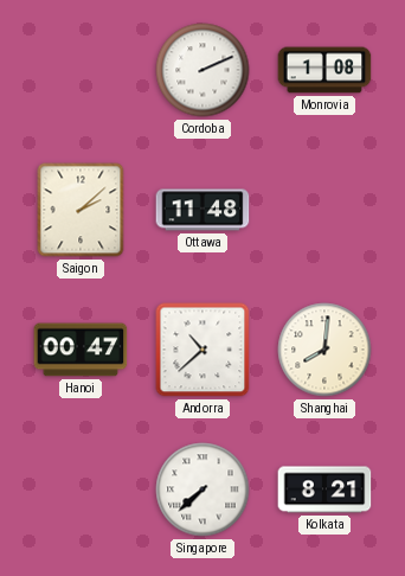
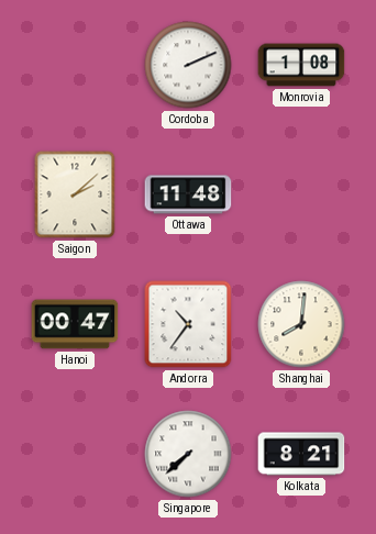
Andorra: 10:38 -> 10:36
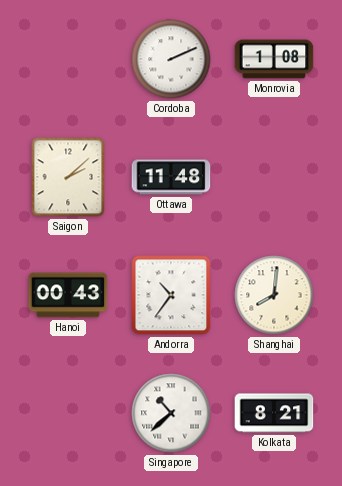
Hanoi: 00:47 -> 00:43
Singapore: 7:38 -> 10:38
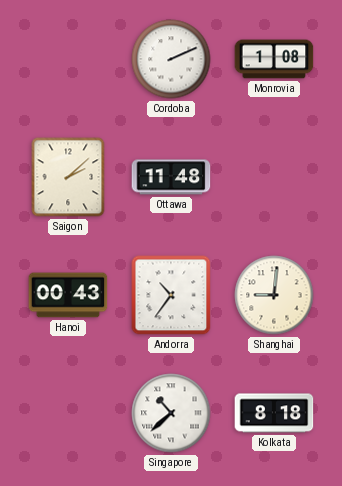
Shanghai: 8:01 -> 9:01
Kolkata: 8:21 -> 8:18
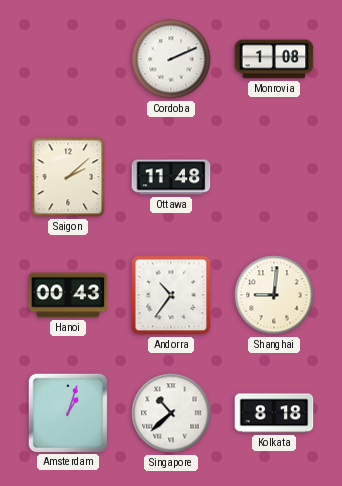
Amsterdam: none -> 1:03
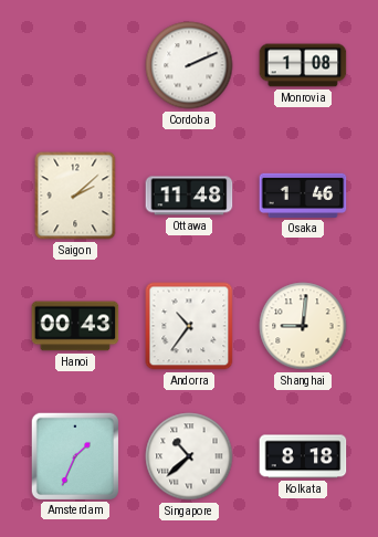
Osaka: none -> 1:46
Amsterdam: 1:03 -> 1:34
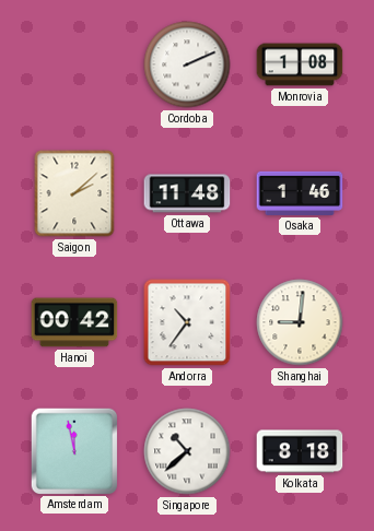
Hanoi: 00:43 -> 00:42
Amsterdam: 1:34 -> 11:58
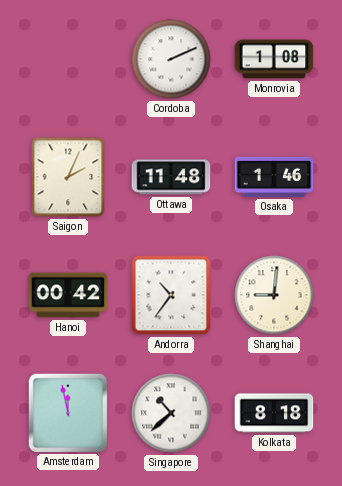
Saigon: 2:08 -> 2:04
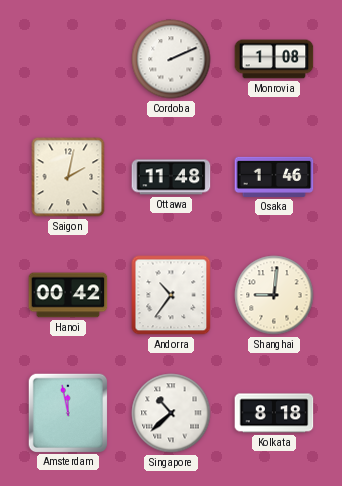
Saigon: 2:04 -> 2:02
